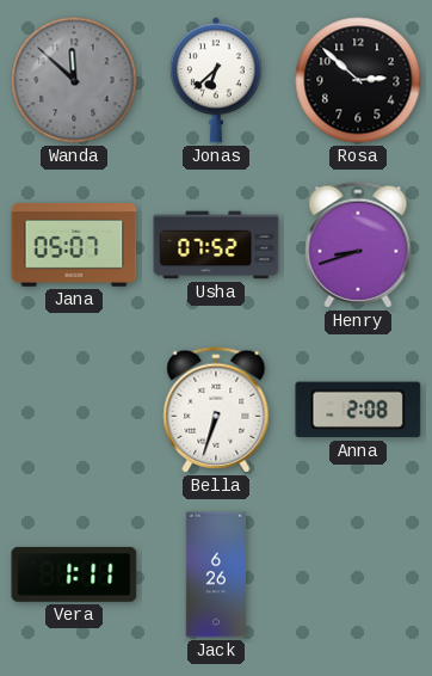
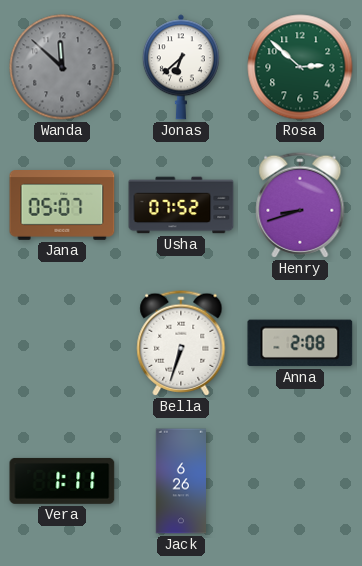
Rosa dial: black -> green
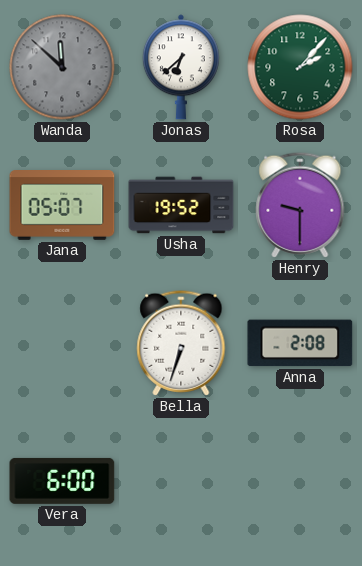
Rosa: 2:52 -> 2:07
Usha: 07:52 -> 19:52
Henry: 8:42 -> 9:30
Vera: 1:11 -> 6:00
Jack: 6:26 -> none
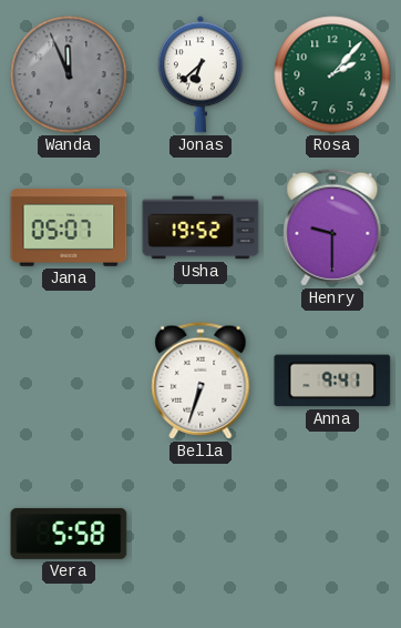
Wanda: 11:52 -> 11:56
Anna: 2:08 -> 9:41
Vera: 6:00 -> 5:58
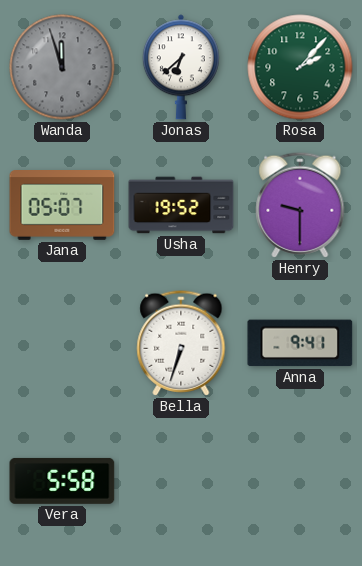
Wanda: 11:56 -> 11:57
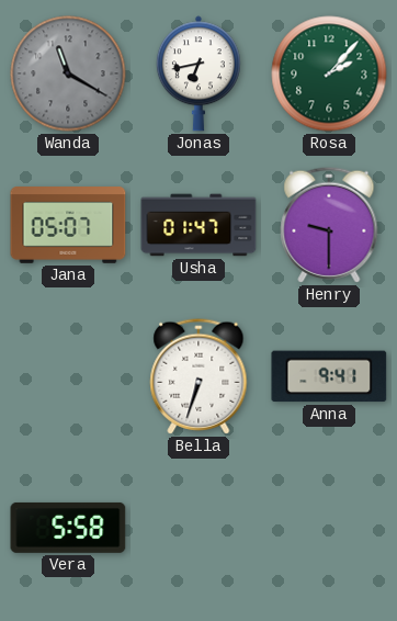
Wanda: 11:57 -> 11:20
Jonas: 6:38 -> 6:43
Usha: 19:52 -> 01:47
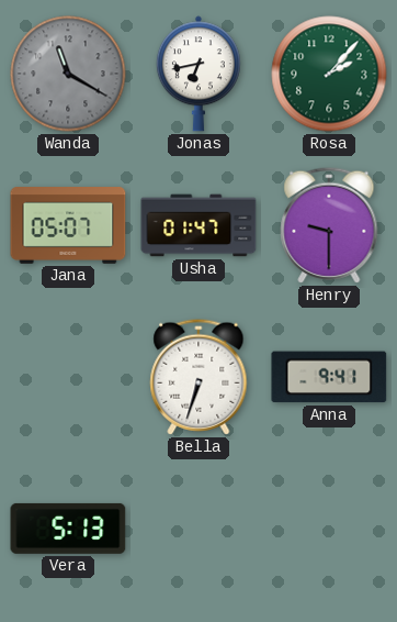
Vera: 5:58 -> 5:13
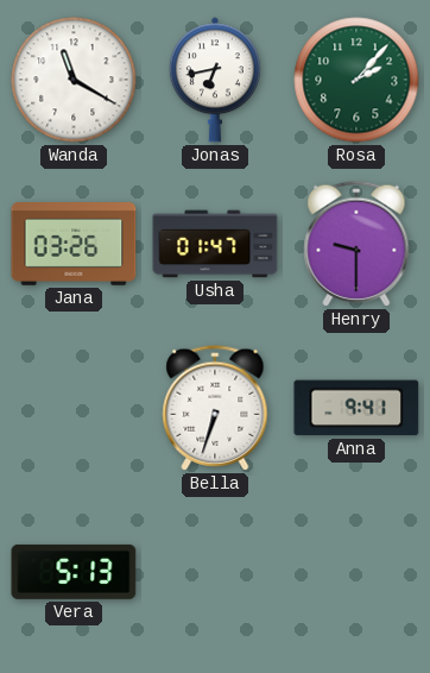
Wanda dial: grey -> white
Jana: 05:07 -> 03:26
